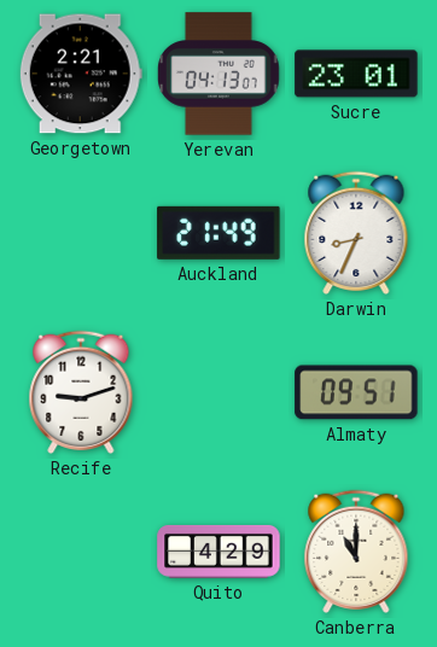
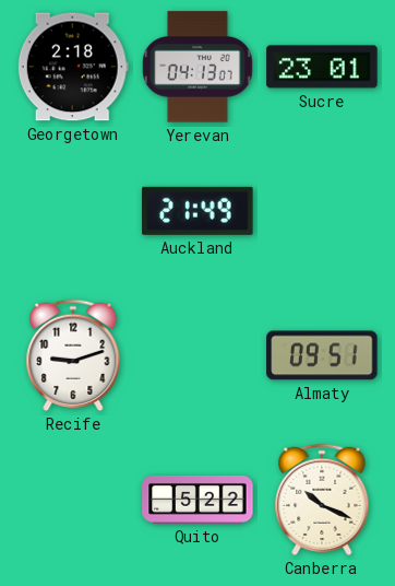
Georgetown: 2:21 -> 2:18
Darwin: 8:34 -> none
Quito: 4:29 -> 5:22
Canberra: 11:00 -> 10:19
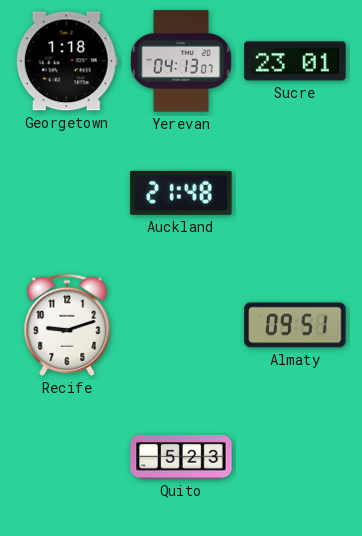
Georgetown: 2:18 -> 1:18
Auckland: 21:49 -> 21:48
Quito: 5:22 -> 5:23
Canberra: 10:19 -> none
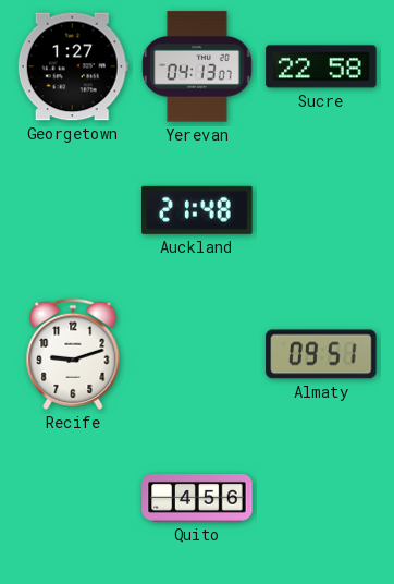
Georgetown: 1:18 -> 1:27
Sucre: 23:01 -> 22:58
Quito: 5:23 -> 4:56
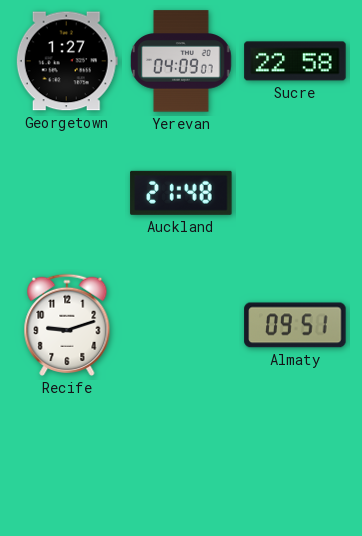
Yerevan: 04:13 -> 04:09
Quito: 4:56 -> none
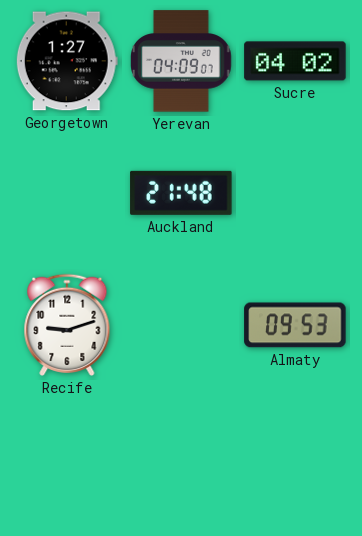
Sucre: 22:58 -> 04:02
Almaty: 09:51 -> 09:53
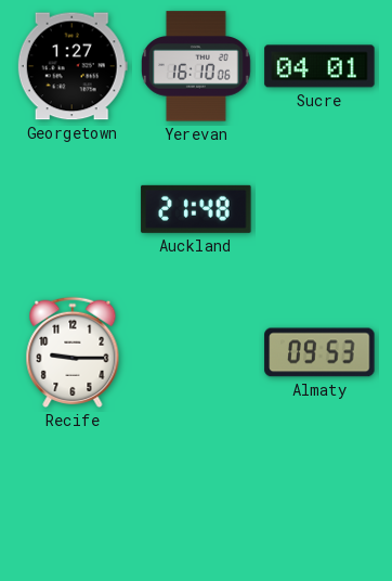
Yerevan: 04:09 -> 16:10
Sucre: 04:02 -> 04:01
Recife: 9:12 -> 9:15
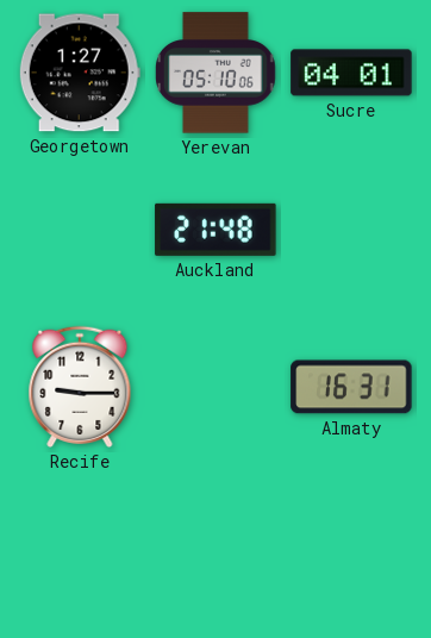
Yerevan: 16:10 -> 05:10
Almaty: 09:53 -> 16:31
